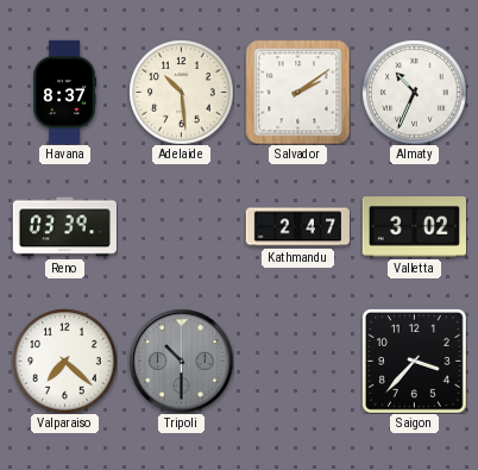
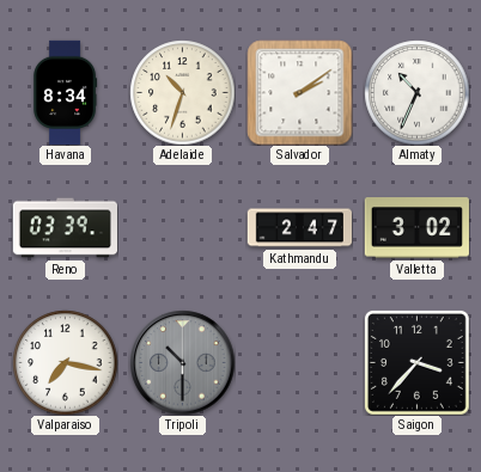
Havana: 8:37 -> 8:34
Adelaide: 10:29 -> 10:33
Valparaiso: 7:22 -> 7:17
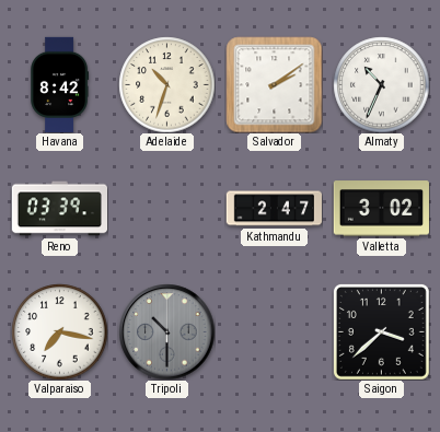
Havana: 8:34 -> 8:42
Saigon: 3:37 -> 3:38
